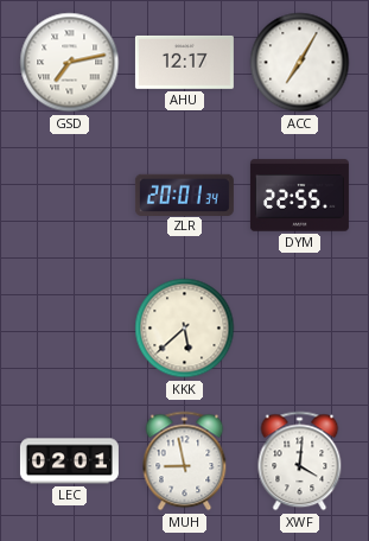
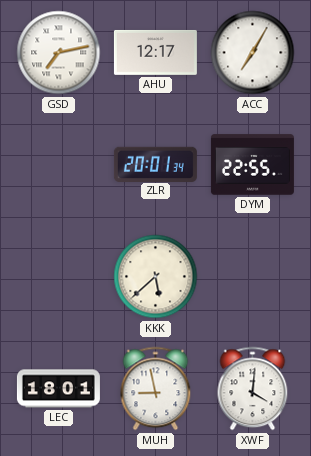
LEC: 02:01 -> 18:01
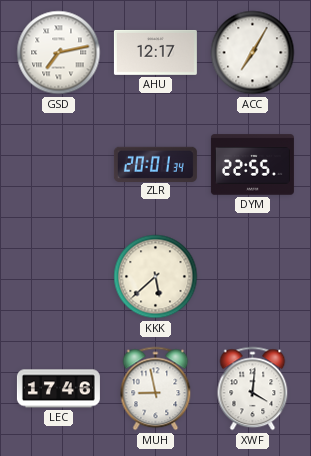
LEC: 18:01 -> 17:46
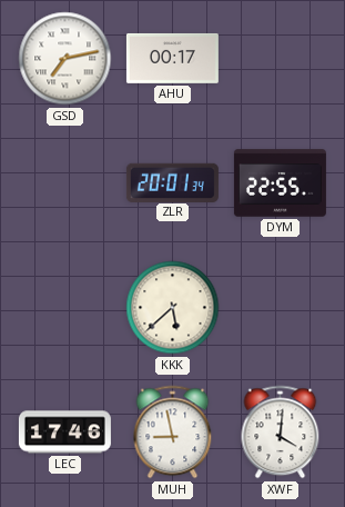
AHU: 12:17 -> 00:17
ACC: 7:05 -> none
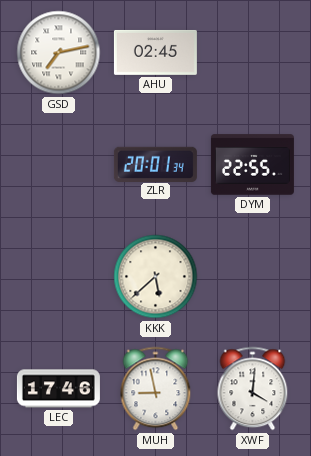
AHU: 00:17 -> 02:45
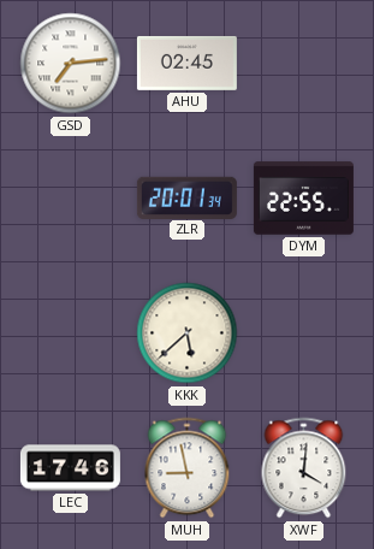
GSD: 7:13 -> 7:14
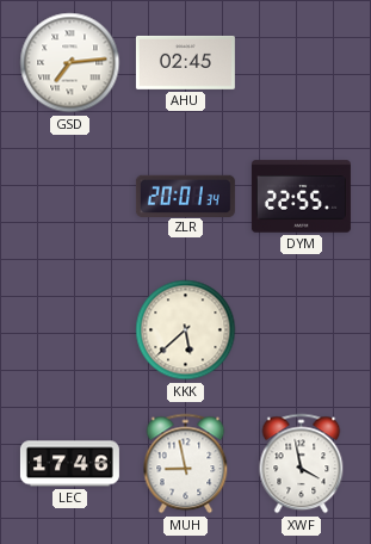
XWF: 4:01 -> 3:58
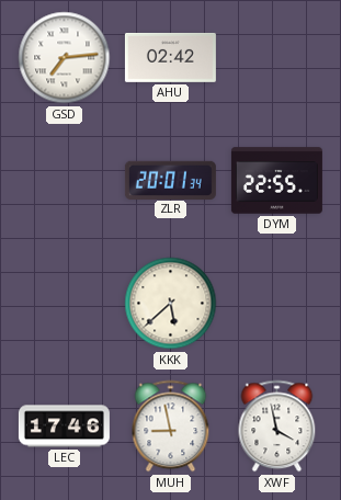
AHU: 02:45 -> 02:42
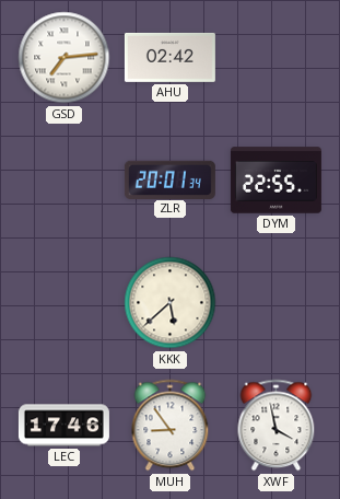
MUH: 8:58 -> 8:54
